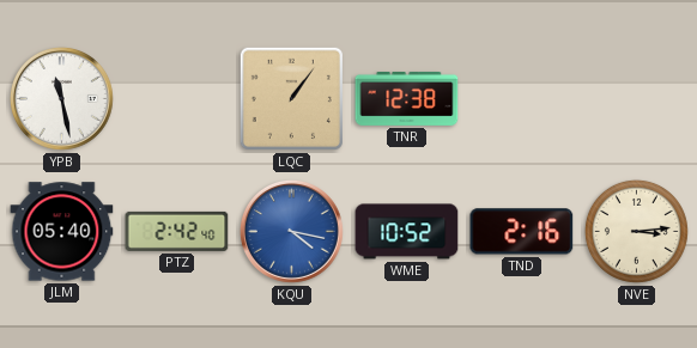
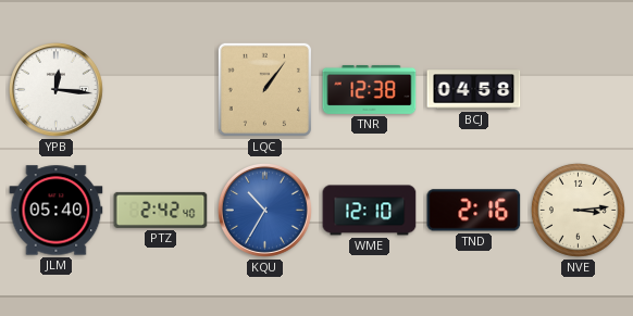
YPB: 11:28 -> 12:16
BCJ: none -> 04:58
KQU: 4:17 -> 10:35
WME: 10:52 -> 12:10
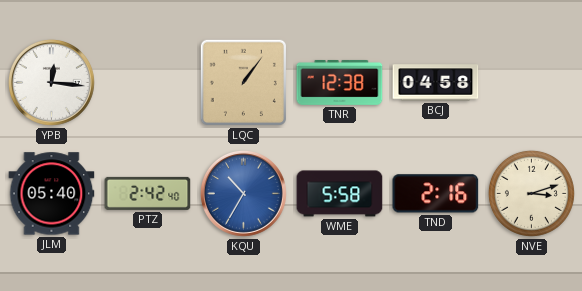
WME: 12:10 -> 5:58
NVE: 3:14 -> 3:12
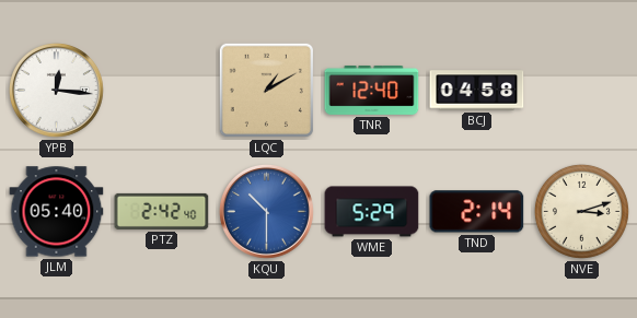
LQC: 1:06 -> 1:10
TNR: 12:38 -> 12:40
KQU: 10:35 -> 10:30
WME: 5:58 -> 5:29
TND: 2:16 -> 2:14
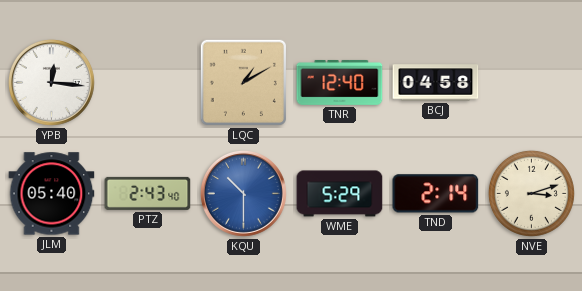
PTZ: 2:42 -> 2:43
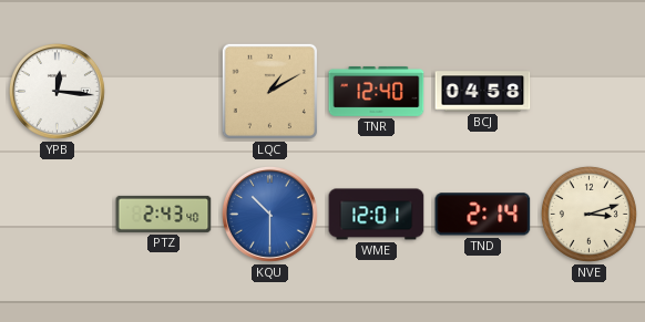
JLM: 05:40 -> none
WME: 5:29 -> 12:01
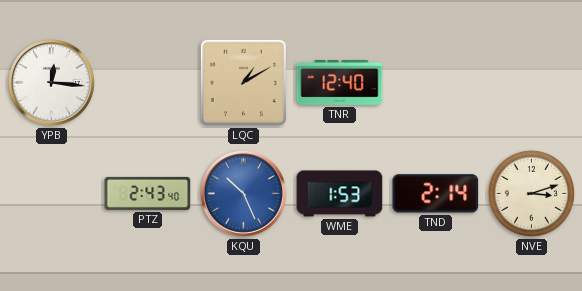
BCJ: 04:58 -> none
KQU: 10:30 -> 10:26
WME: 12:01 -> 1:53
